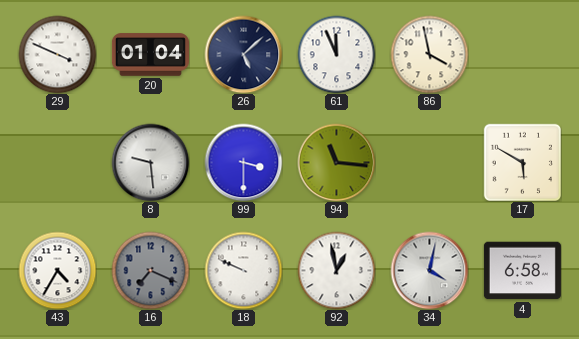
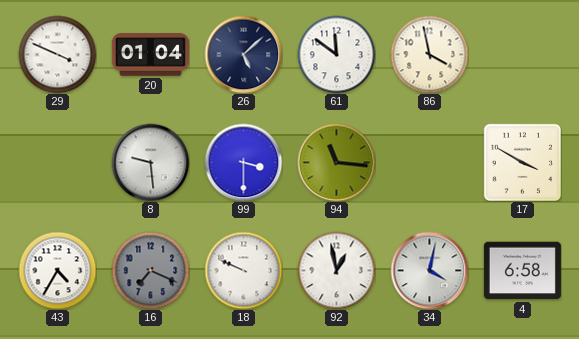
61: 11:56 -> 11:51
17: 5:50 -> 3:50
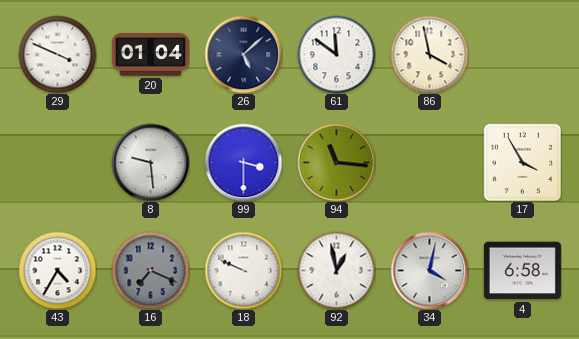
17: 3:50 -> 3:55
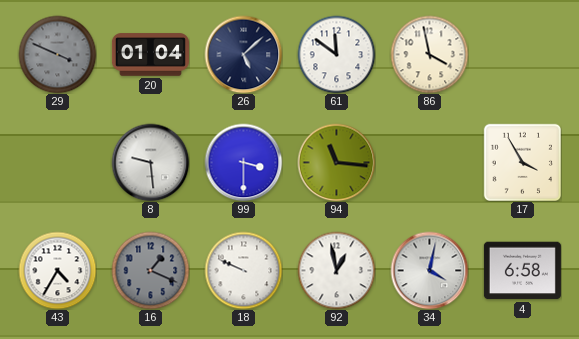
29 dial: white -> grey
16: 7:19 -> 1:19
